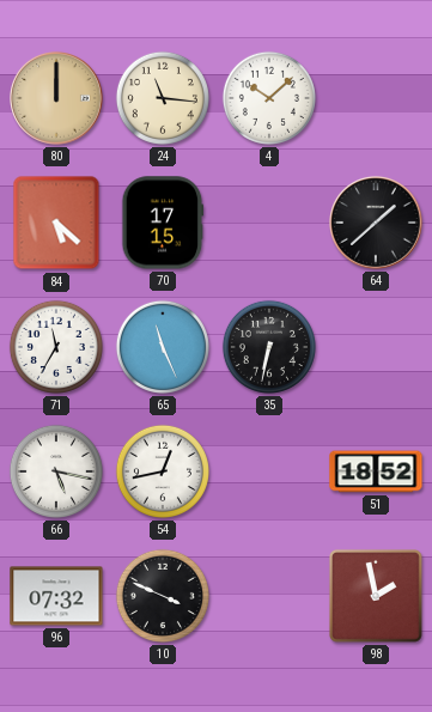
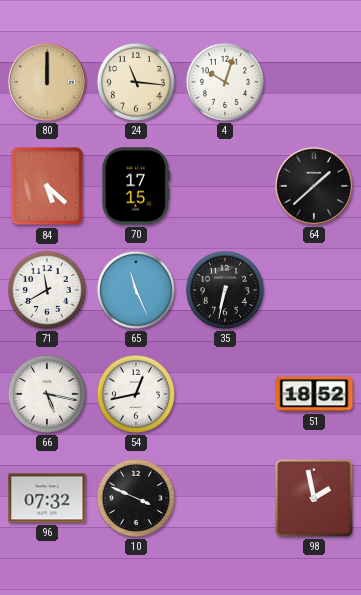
4: 10:08 -> 10:03
71: 11:35 -> 11:40
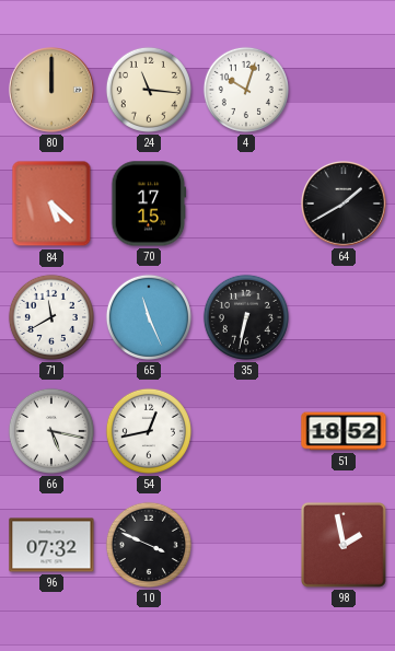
64: 1:38 -> 1:40
